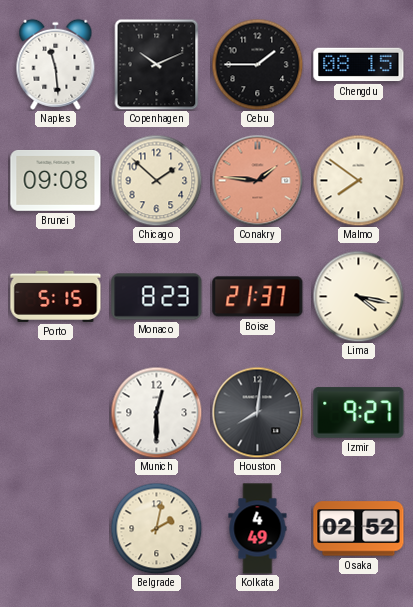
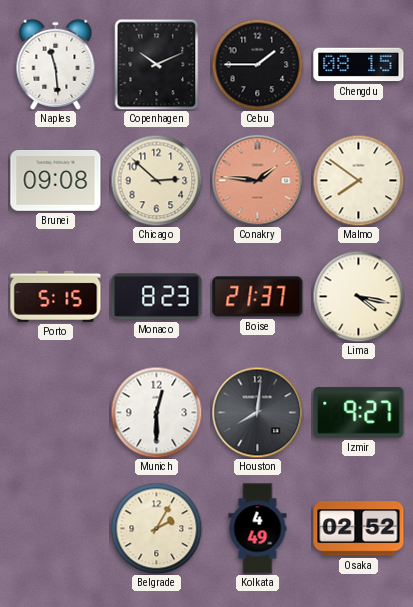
Chicago: 1:52 -> 2:52
Belgrade: 2:02 -> 2:05
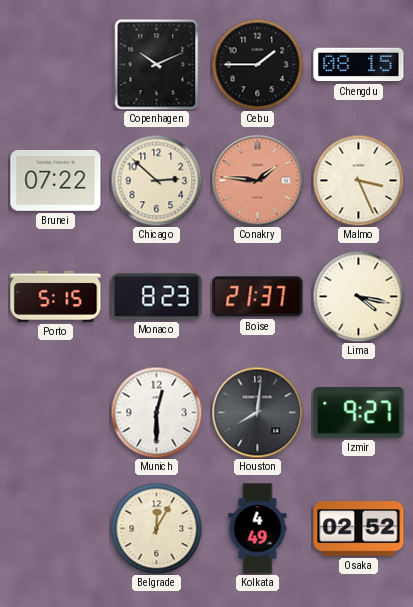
Naples: 11:29 -> none
Brunei: 09:08 -> 07:22
Malmo: 7:51 -> 3:26
Belgrade: 2:05 -> 12:05
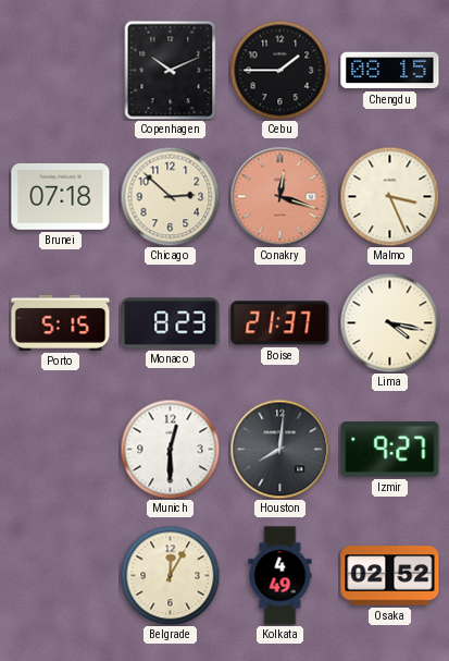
Brunei: 07:22 -> 07:18
Conakry: 1:46 -> 12:18
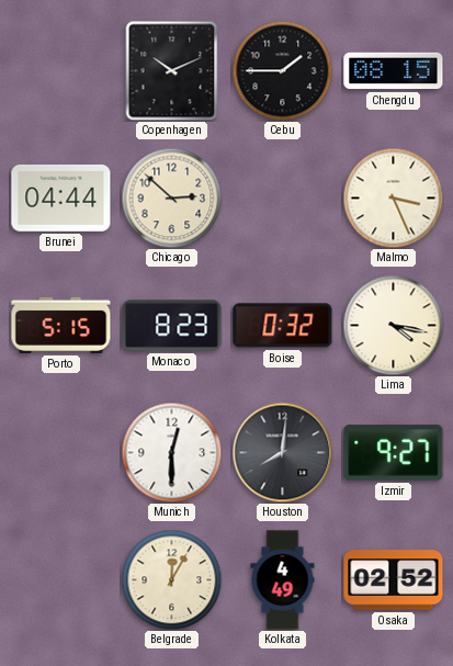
Brunei: 07:18 -> 04:44
Conakry: 12:18 -> none
Boise: 21:37 -> 0:32
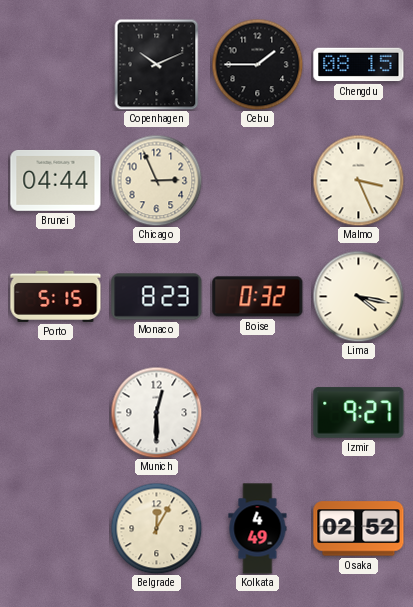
Chicago: 2:52 -> 2:56
Houston: 8:01 -> none
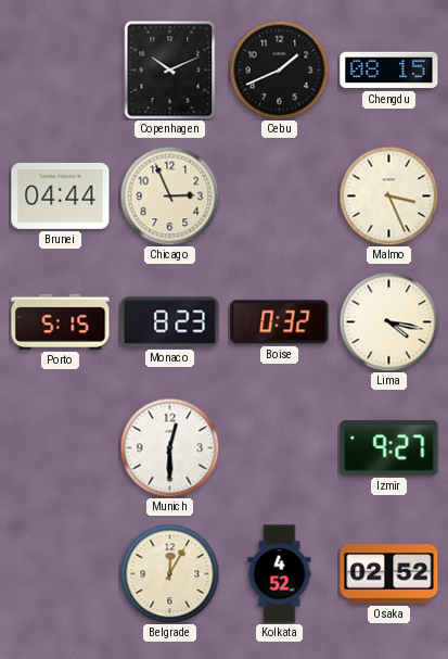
Cebu: 1:45 -> 1:41
Kolkata: 4:49 -> 4:52
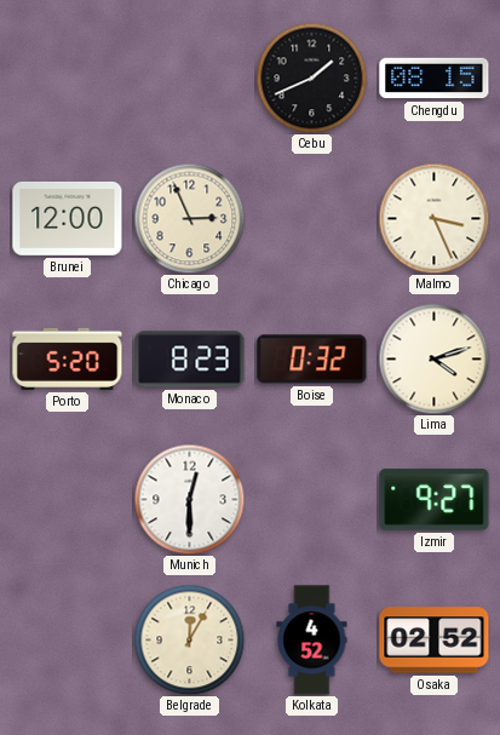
Copenhagen: 10:11 -> none
Brunei: 04:44 -> 12:00
Porto: 5:15 -> 5:20
Lima: 4:17 -> 4:12
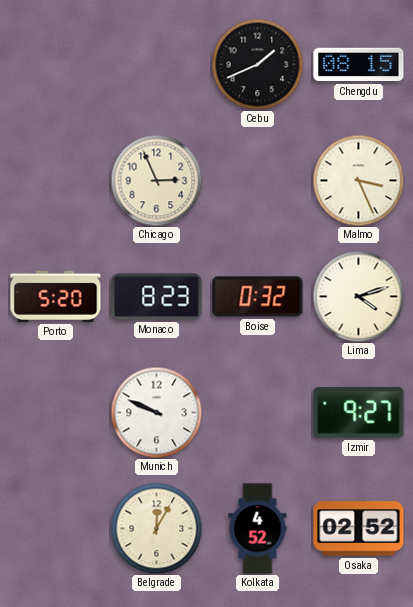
Brunei: 12:00 -> none
Munich: 12:30 -> 9:49
